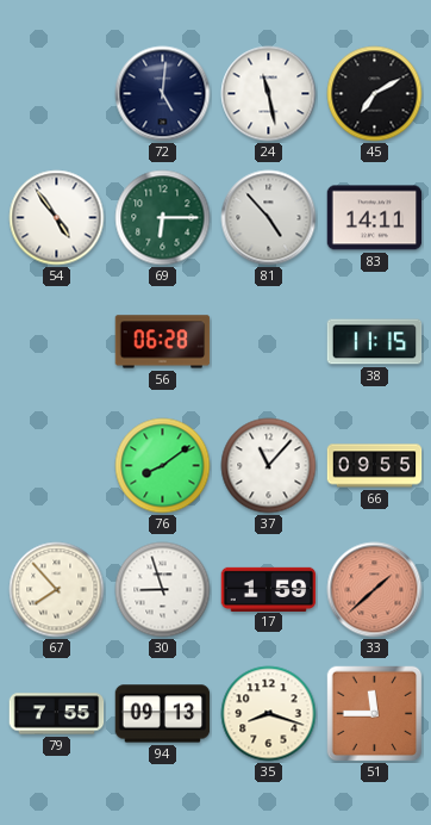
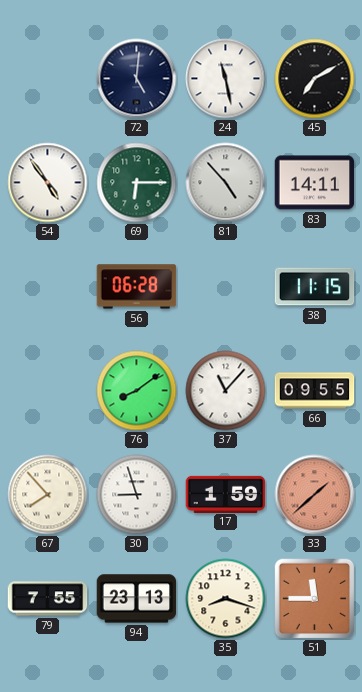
94: 09:13 -> 23:13
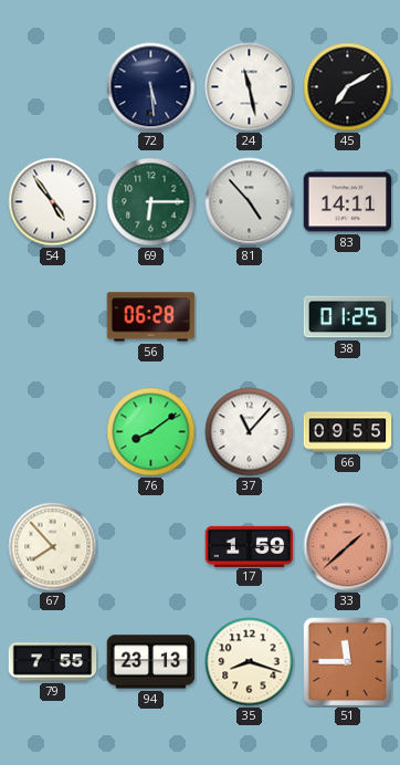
72: 5:01 -> 5:29
38: 11:15 -> 01:25
30: 8:57 -> none
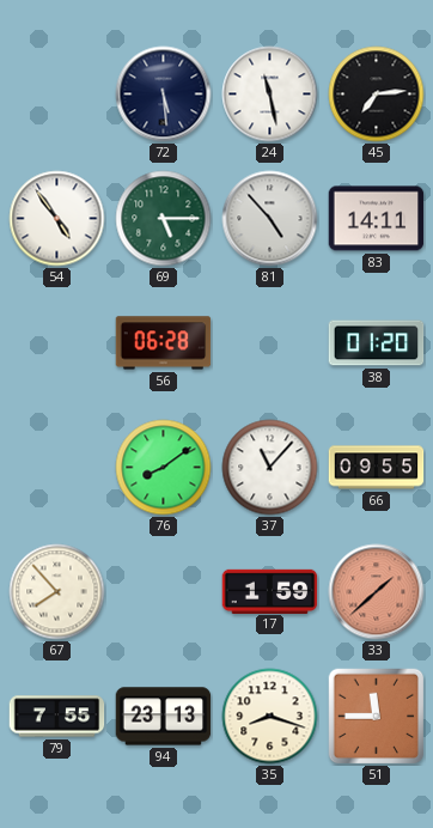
45: 7:10 -> 7:14
69: 6:15 -> 5:15
38: 01:25 -> 01:20
